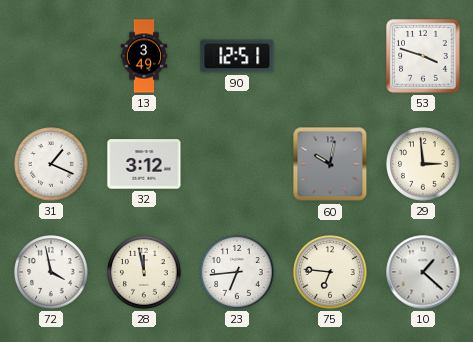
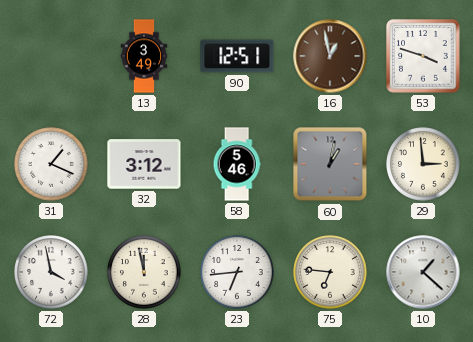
16: none -> 12:58
58: none -> 5:46
60: 10:02 -> 1:02
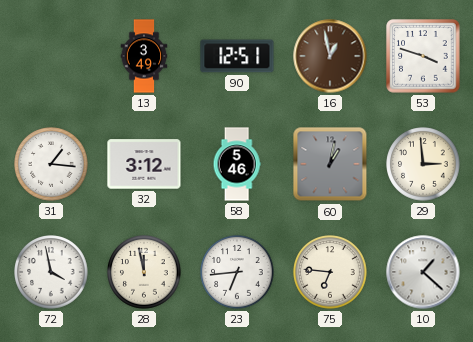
31: 1:19 -> 1:16
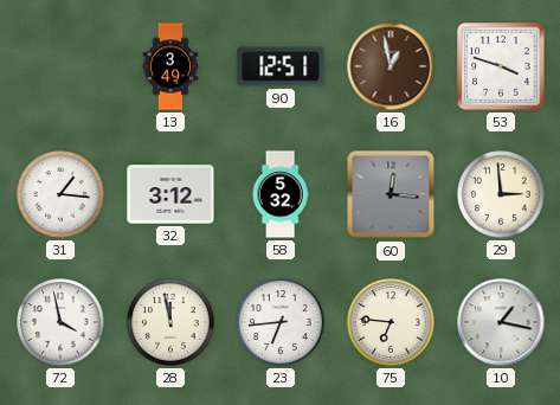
58: 5:46 -> 5:32
60: 1:02 -> 12:16
10: 1:22 -> 1:17
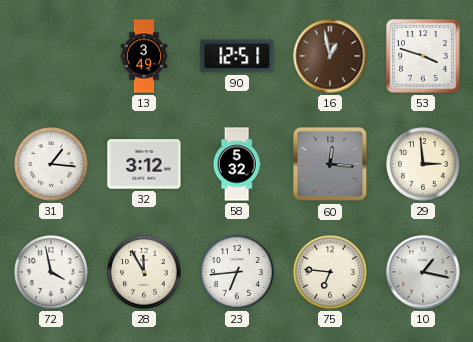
28: 11:58 -> 11:55
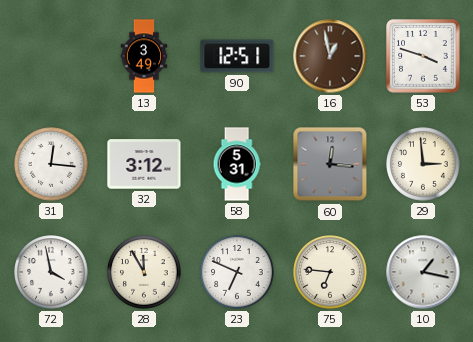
31: 1:16 -> 12:16
58: 5:32 -> 5:31
23: 6:44 -> 6:49
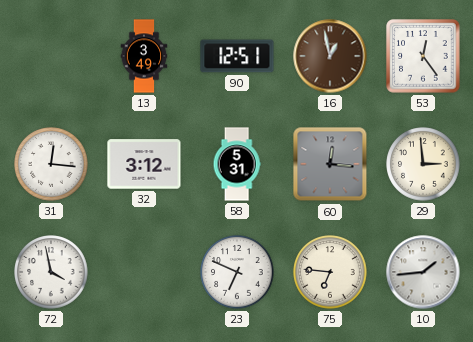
53: 3:48 -> 12:24
28: 11:55 -> none
10: 1:17 -> 1:44
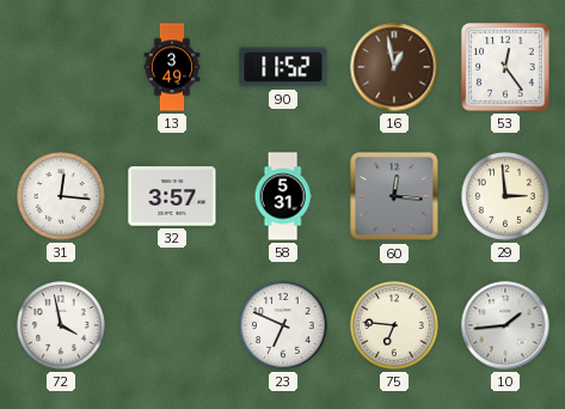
90: 12:51 -> 11:52
32: 3:12 -> 3:57
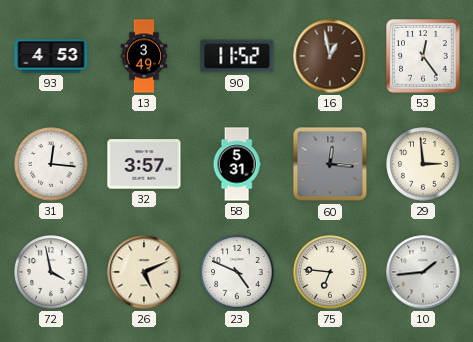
93: none -> 4:53
26: none -> 5:11
23: 6:49 -> 4:49
